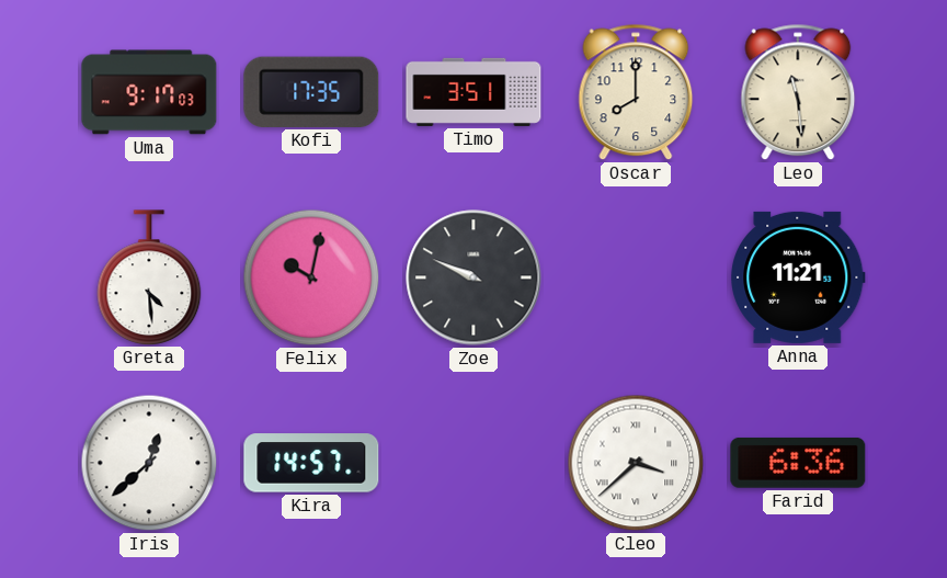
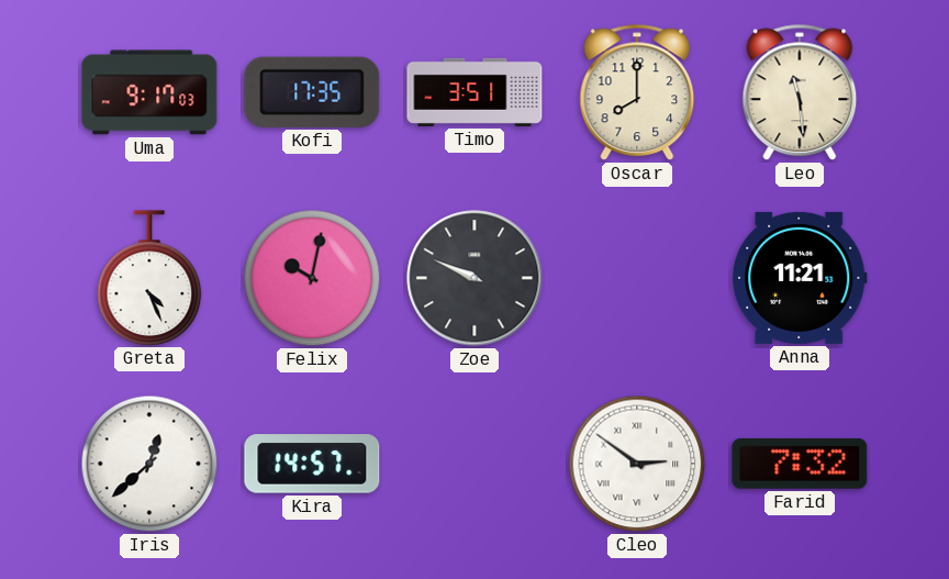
Greta: 4:29 -> 4:26
Cleo: 3:38 -> 2:51
Farid: 6:36 -> 7:32
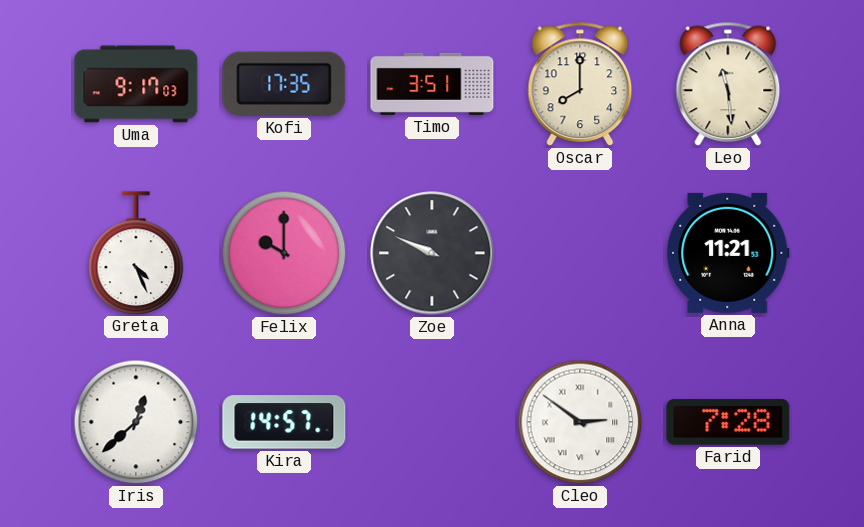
Felix: 10:02 -> 10:00
Farid: 7:32 -> 7:28
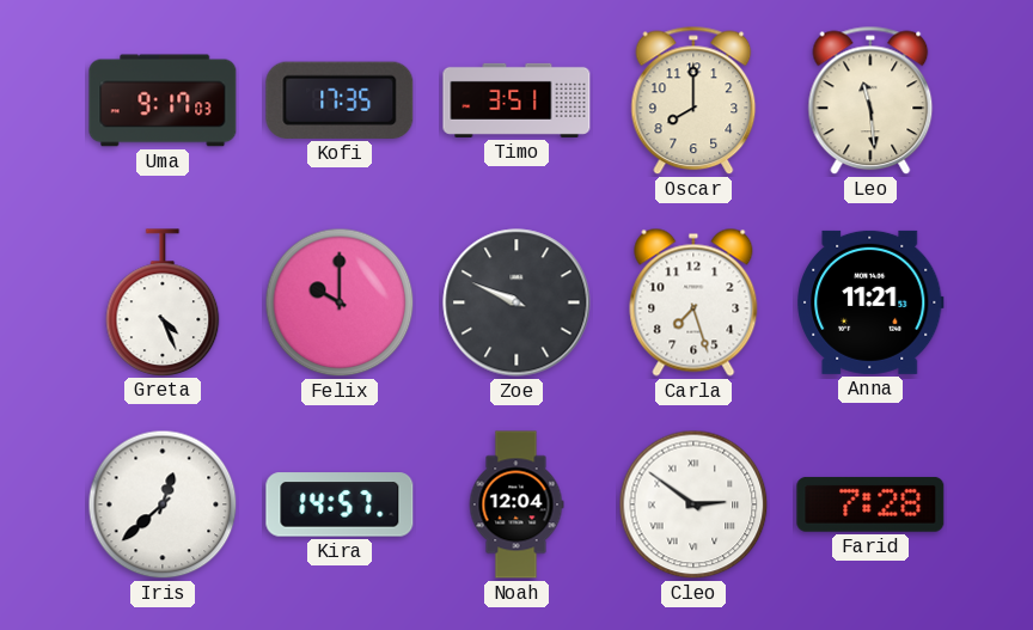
Carla: none -> 7:27
Noah: none -> 12:04
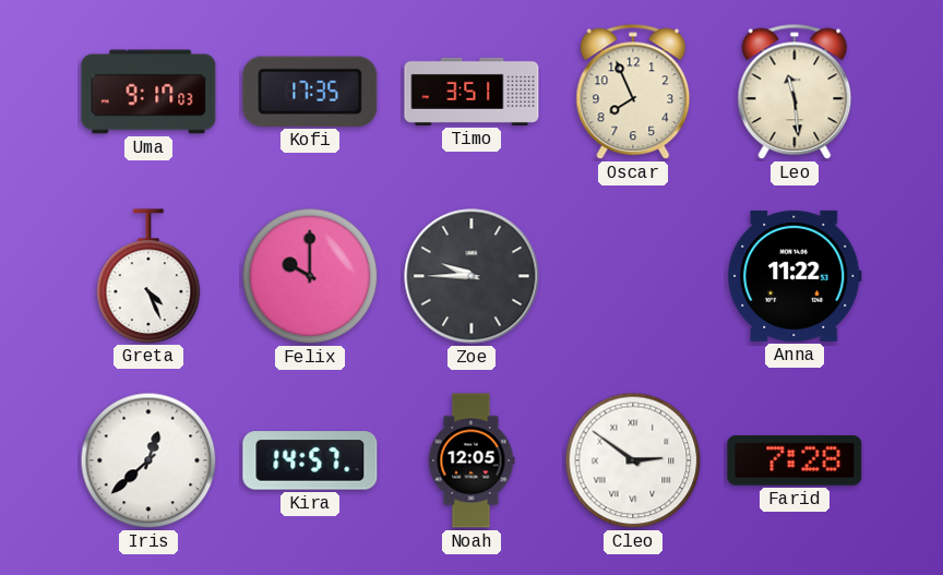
Oscar: 8:00 -> 7:56
Zoe: 9:49 -> 9:45
Carla: 7:27 -> none
Anna: 11:21 -> 11:22
Noah: 12:04 -> 12:05
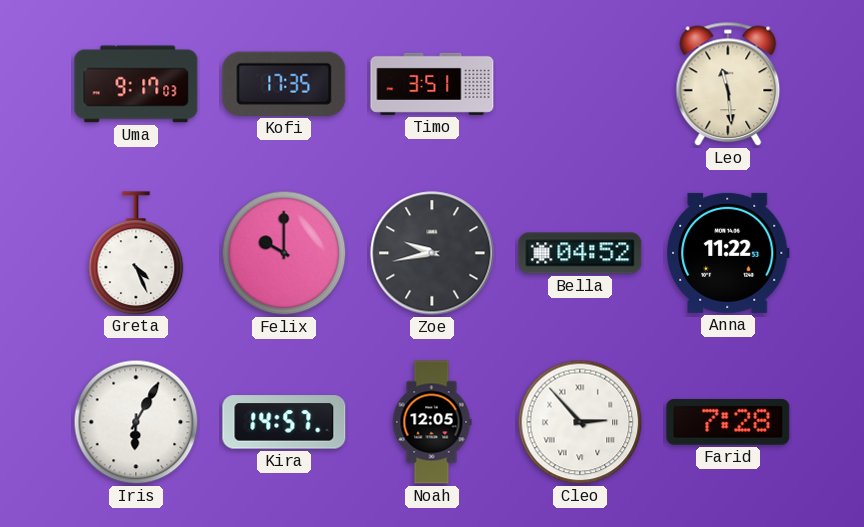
Oscar: 7:56 -> none
Zoe: 9:45 -> 9:43
Bella: none -> 04:52
Iris: 12:38 -> 6:05
Cleo: 2:51 -> 2:53
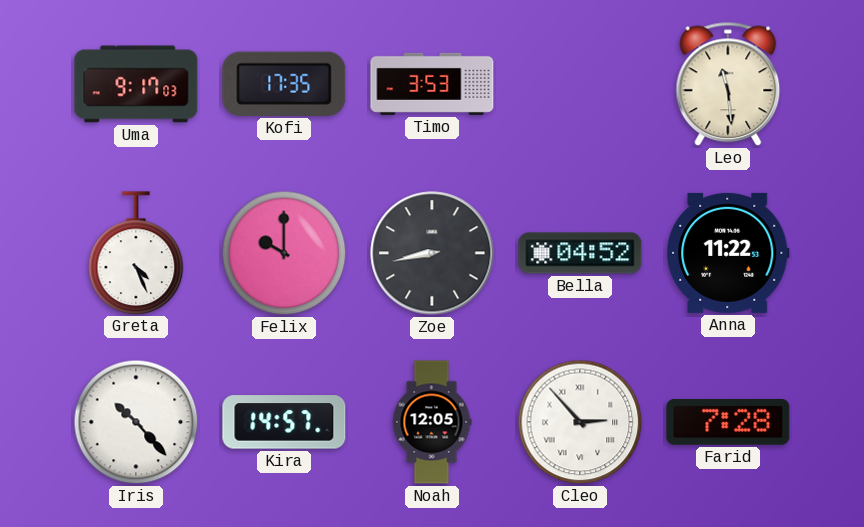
Timo: 3:51 -> 3:53
Zoe: 9:43 -> 8:43
Iris: 6:05 -> 10:23
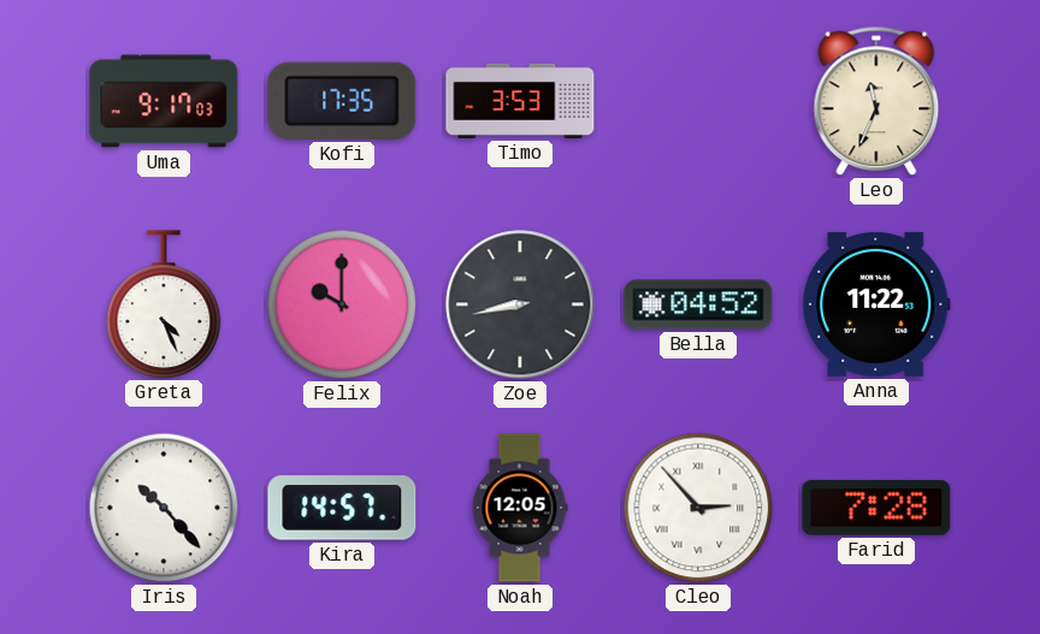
Leo: 11:29 -> 11:34
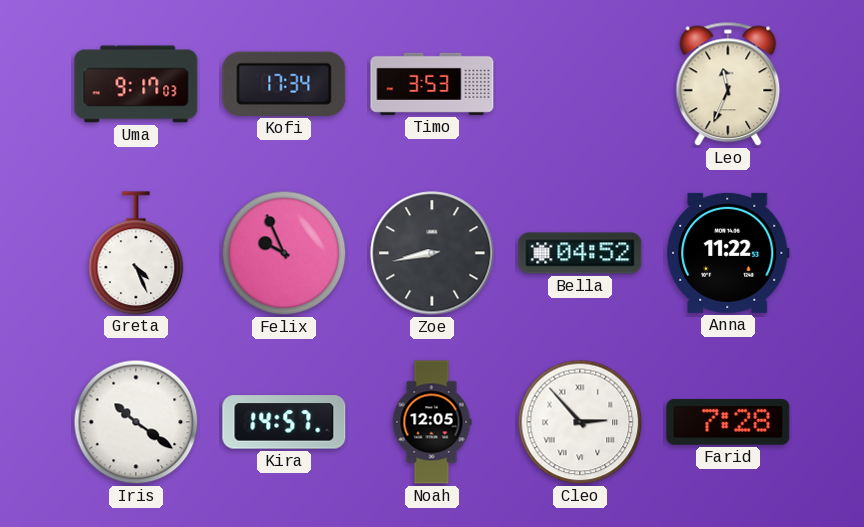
Kofi: 17:35 -> 17:34
Felix: 10:00 -> 9:56
Iris: 10:23 -> 10:21
